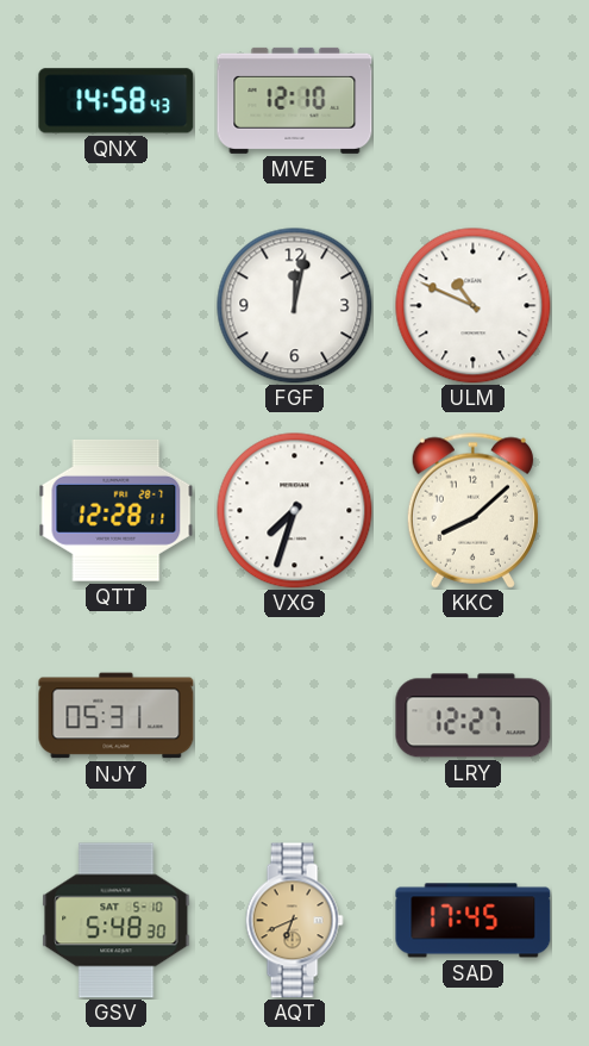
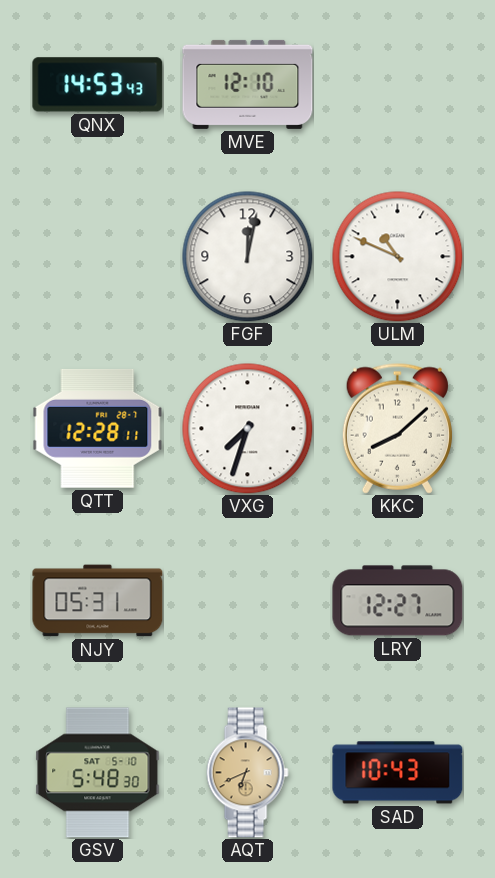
QNX: 14:58 -> 14:53
SAD: 17:45 -> 10:43
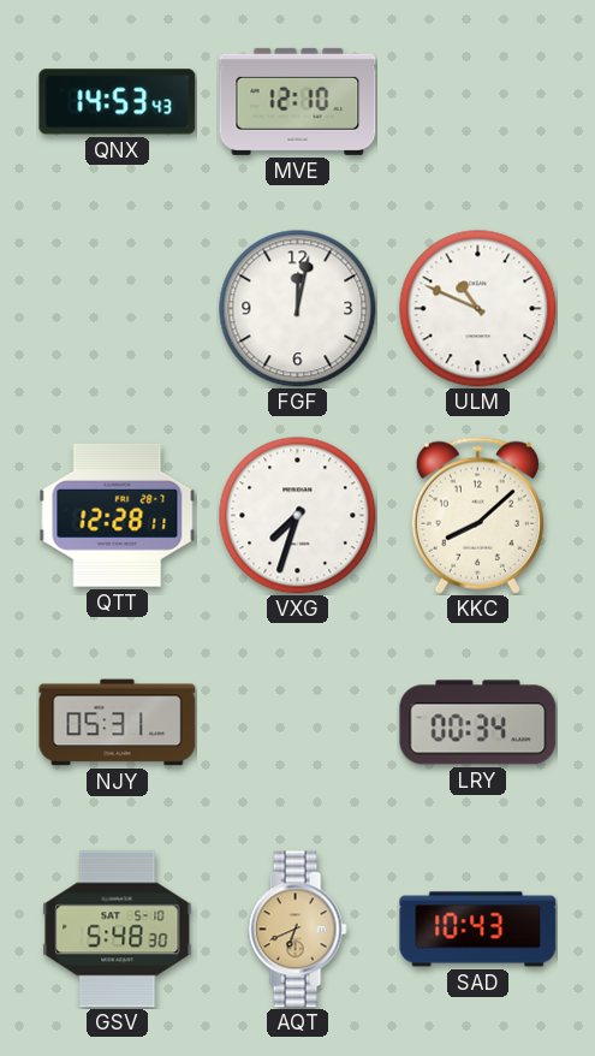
LRY: 12:27 -> 00:34
